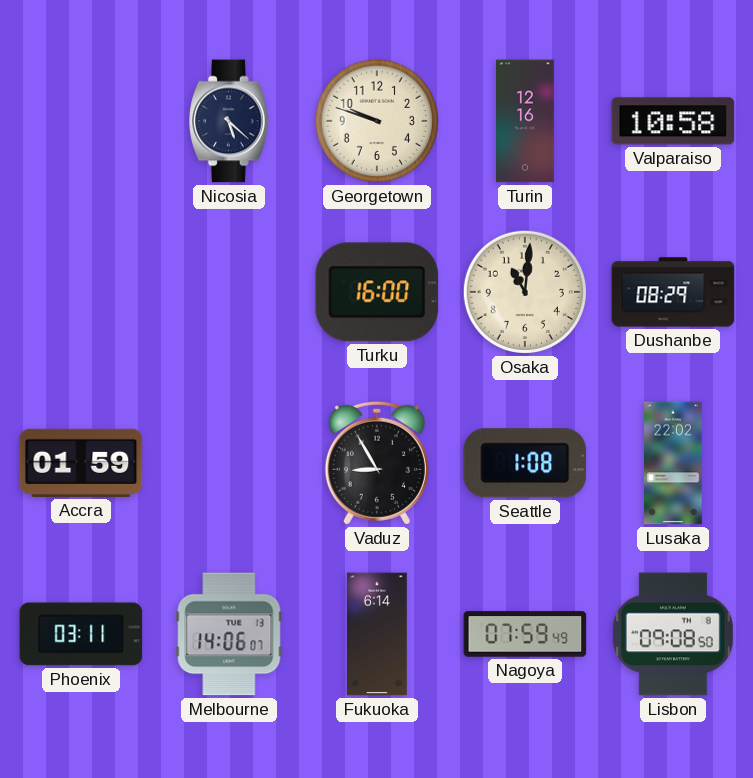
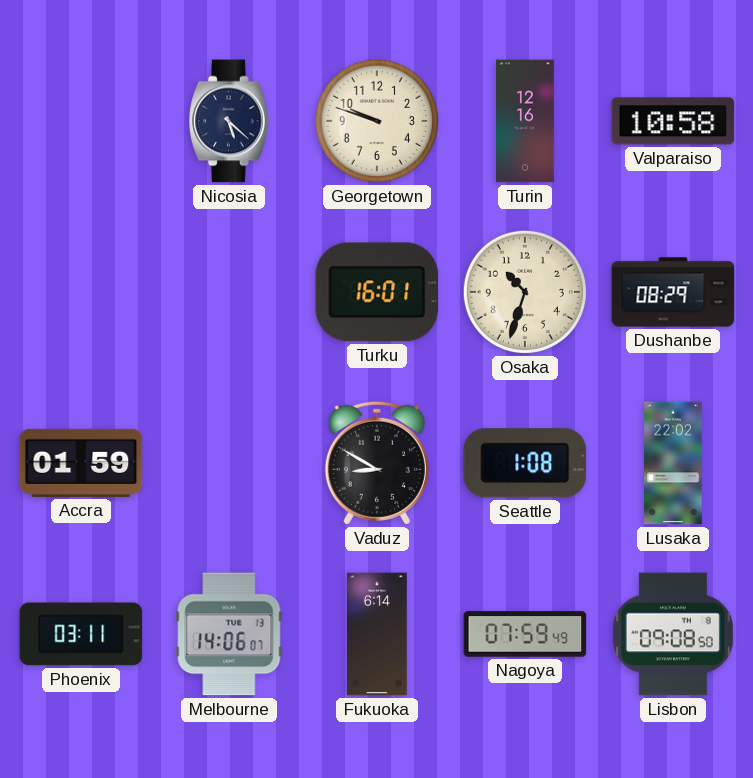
Turku: 16:00 -> 16:01
Osaka: 11:01 -> 10:33
Vaduz: 8:55 -> 8:50
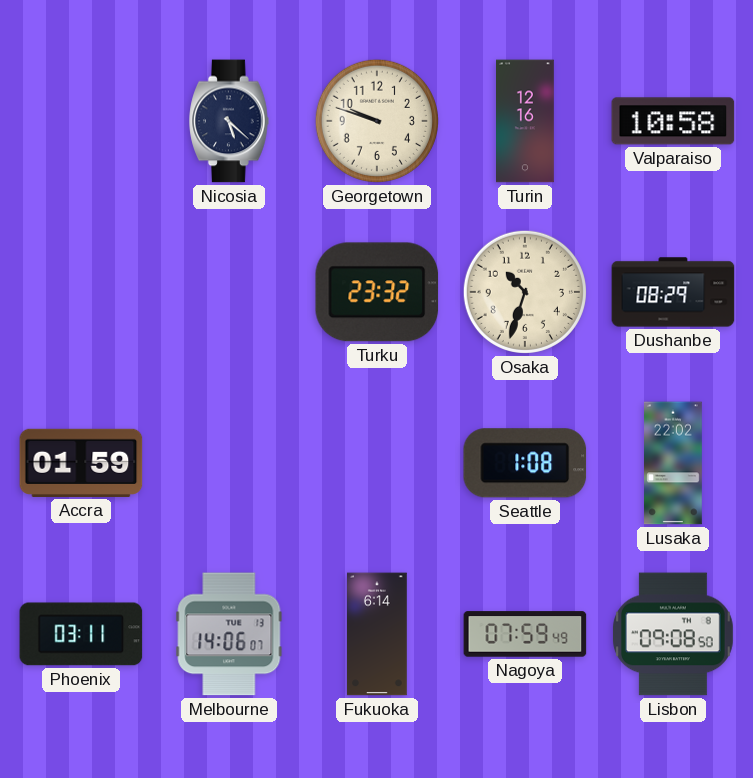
Turku: 16:01 -> 23:32
Vaduz: 8:50 -> none
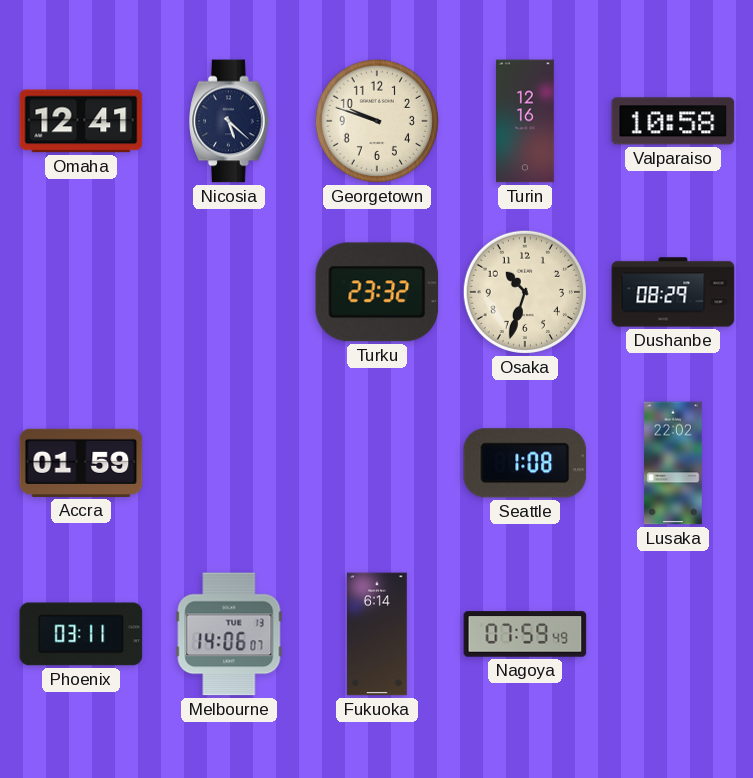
Omaha: none -> 12:41
Lisbon: 09:08 -> none
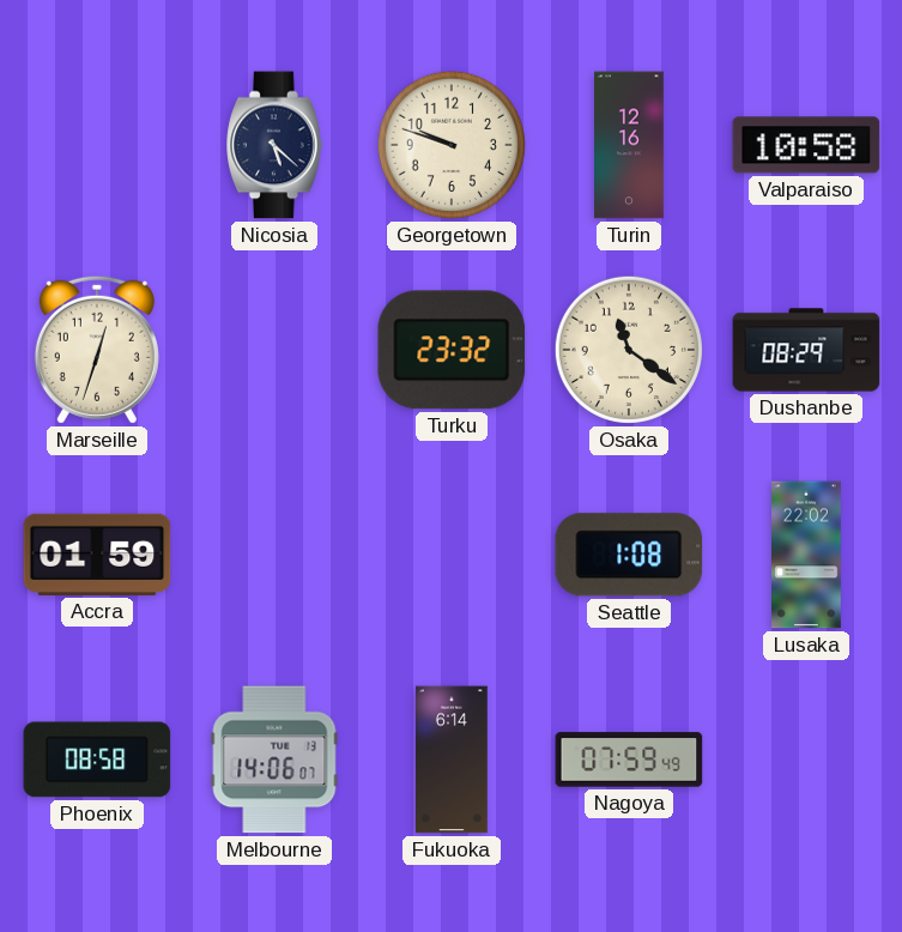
Omaha: 12:41 -> none
Marseille: none -> 12:33
Osaka: 10:33 -> 11:21
Phoenix: 03:11 -> 08:58
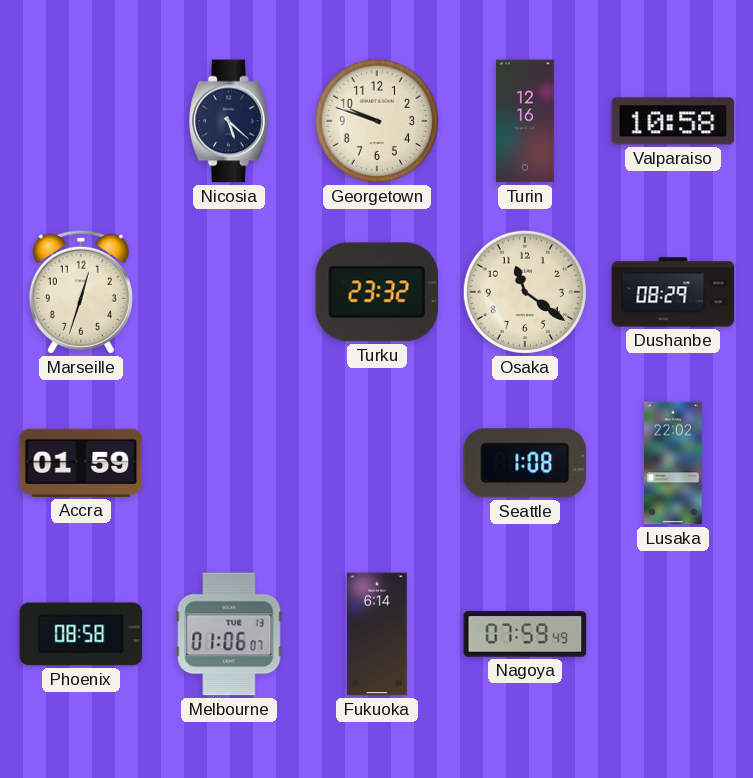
Melbourne: 14:06 -> 01:06
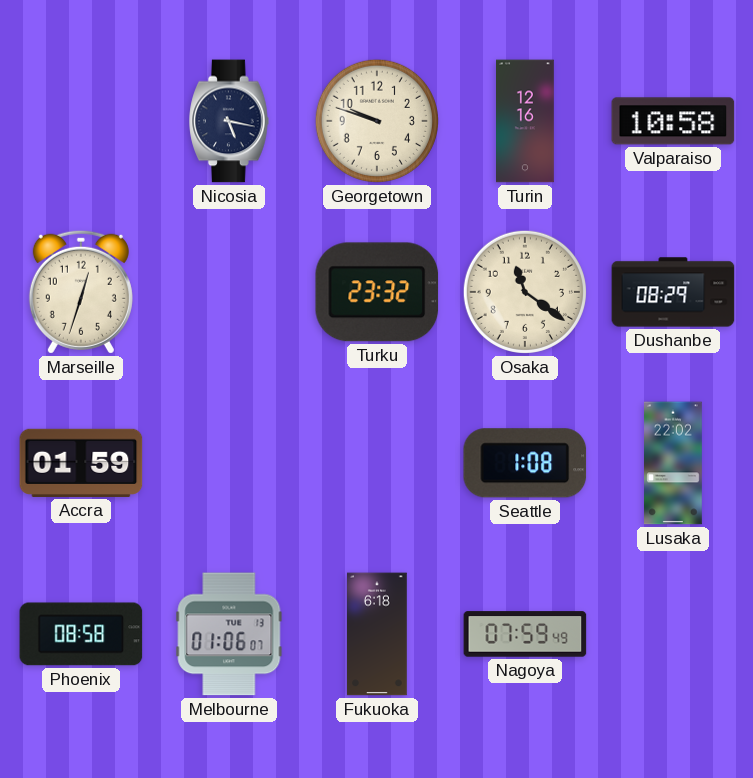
Nicosia: 5:22 -> 5:17
Fukuoka: 6:14 -> 6:18
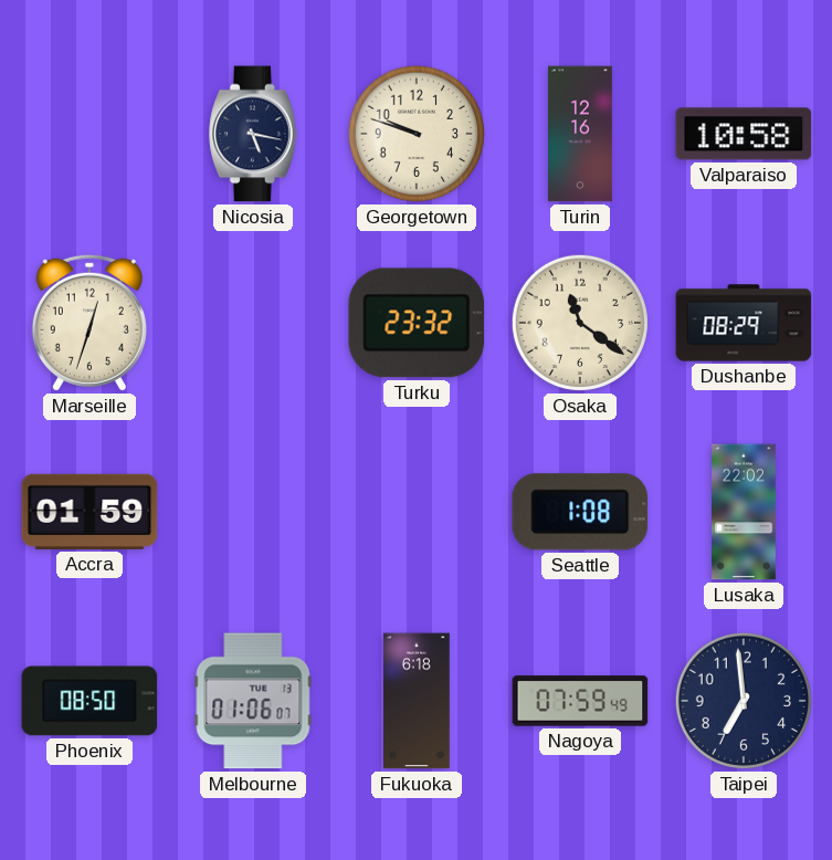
Phoenix: 08:58 -> 08:50
Taipei: none -> 6:59
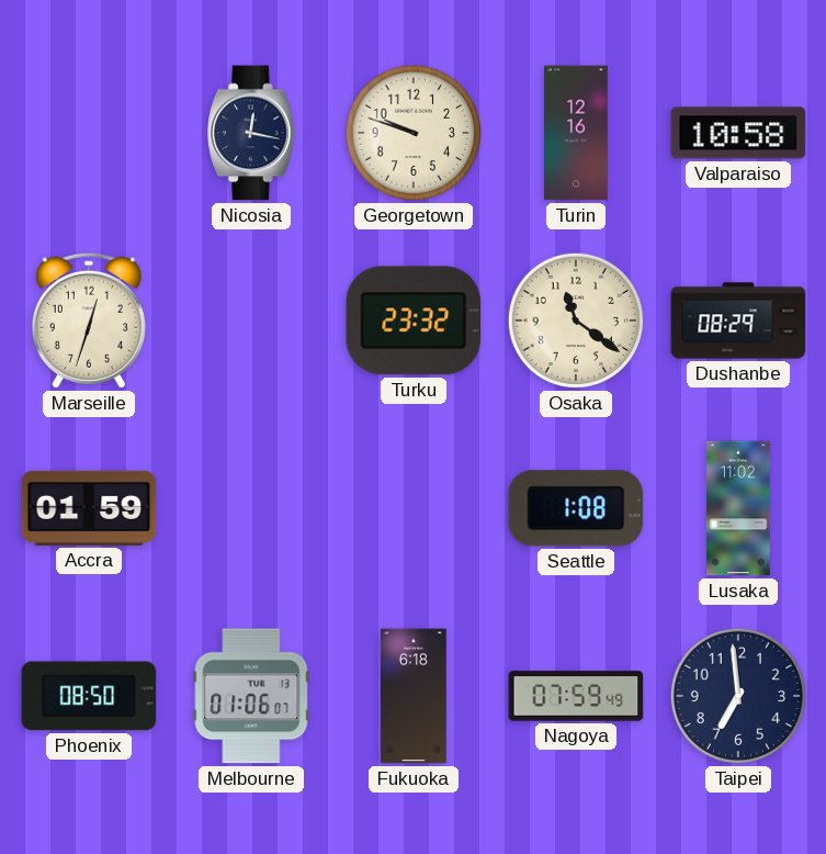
Nicosia: 5:17 -> 12:17
Lusaka: 22:02 -> 11:02
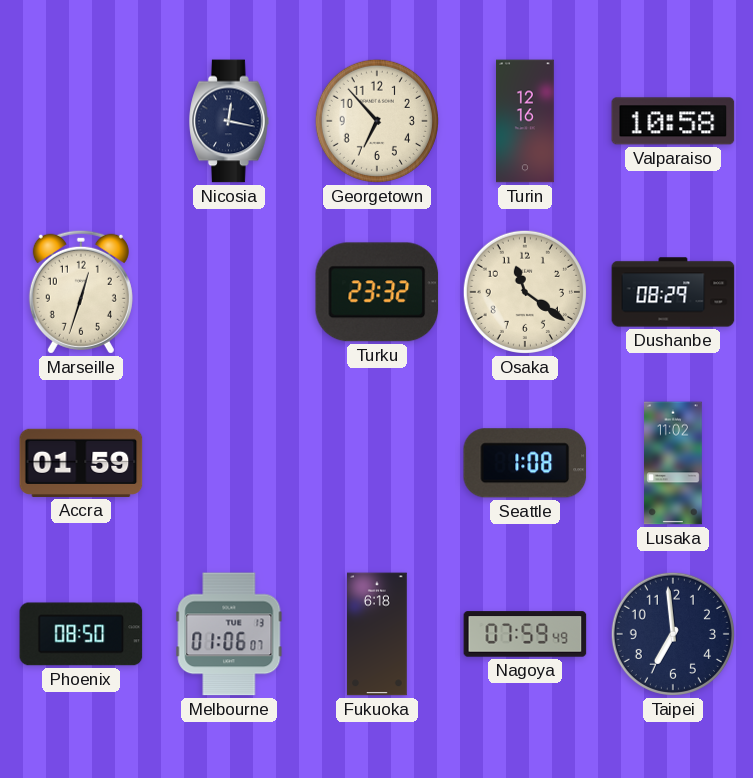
Georgetown: 9:48 -> 6:53
